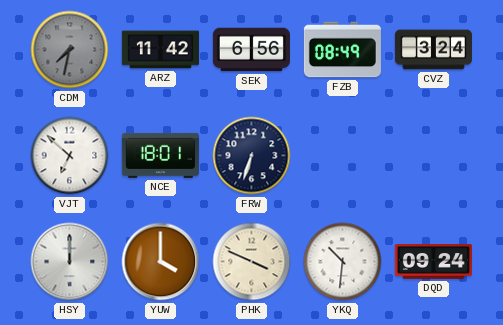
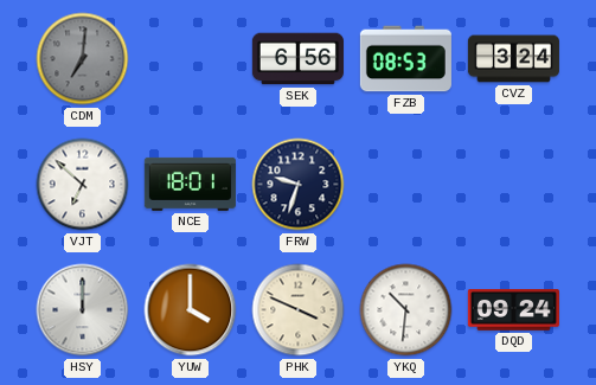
CDM: 7:32 -> 7:01
ARZ: 11:42 -> none
FZB: 08:49 -> 08:53
FRW: 6:33 -> 9:33
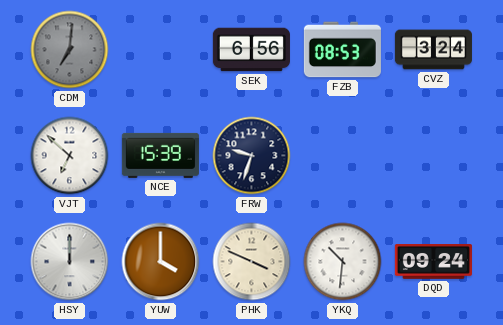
NCE: 18:01 -> 15:39
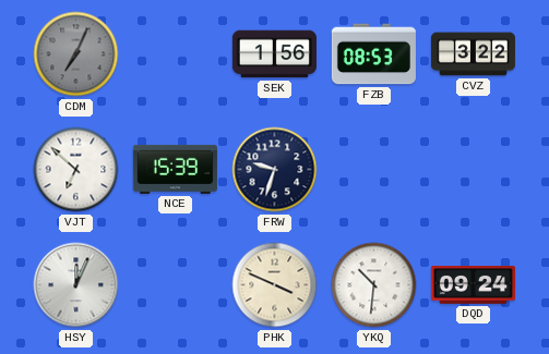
CDM: 7:01 -> 7:04
SEK: 6:56 -> 1:56
CVZ: 3:24 -> 3:22
HSY: 12:00 -> 12:04
YUW: 4:00 -> none
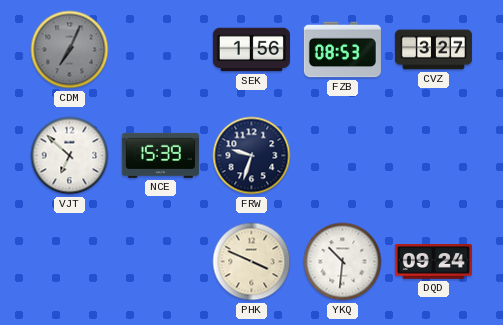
CVZ: 3:22 -> 3:27
HSY: 12:04 -> none
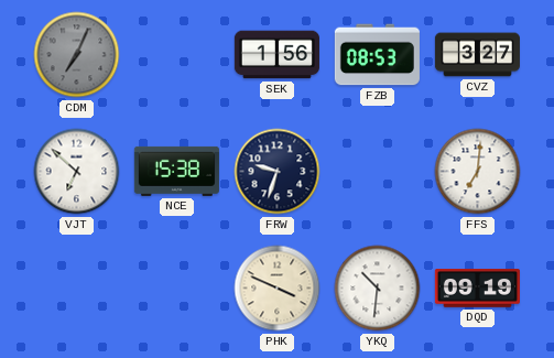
NCE: 15:39 -> 15:38
FFS: none -> 7:01
DQD: 09:24 -> 09:19
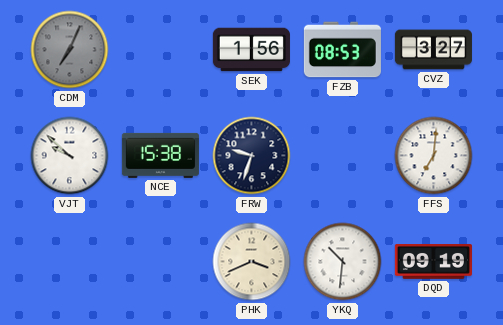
VJT: 6:52 -> 9:52
PHK: 3:49 -> 3:41
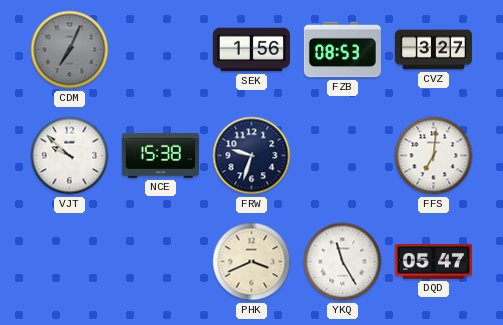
YKQ: 10:31 -> 11:25
DQD: 09:19 -> 05:47
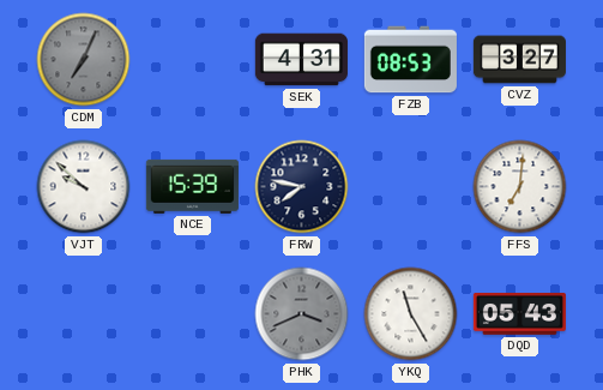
SEK: 1:56 -> 4:31
NCE: 15:38 -> 15:39
FRW: 9:33 -> 7:47
PHK dial: cream -> grey
DQD: 05:47 -> 05:43
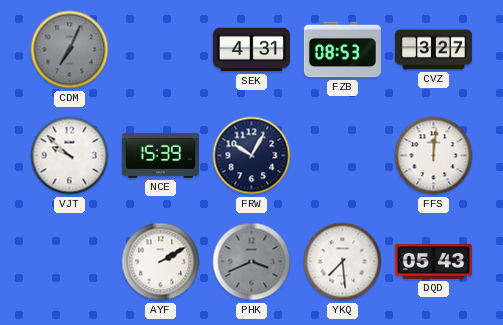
FRW: 7:47 -> 10:05
FFS: 7:01 -> 12:01
AYF: none -> 2:10
YKQ: 11:25 -> 7:29
